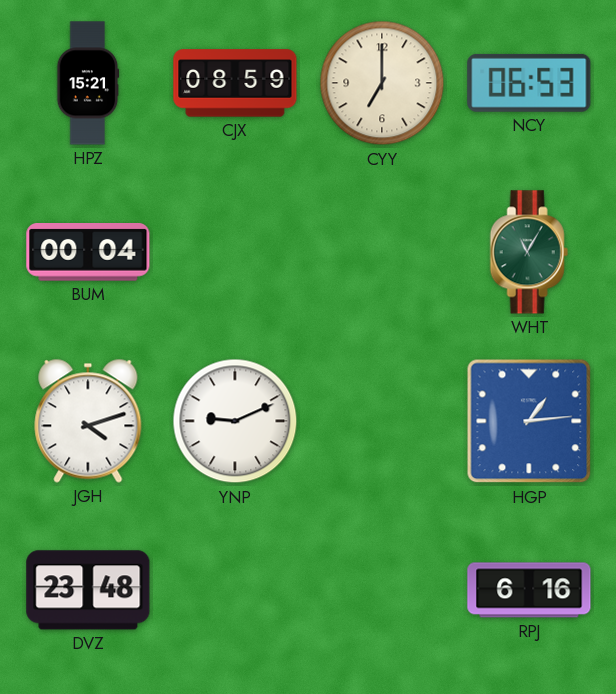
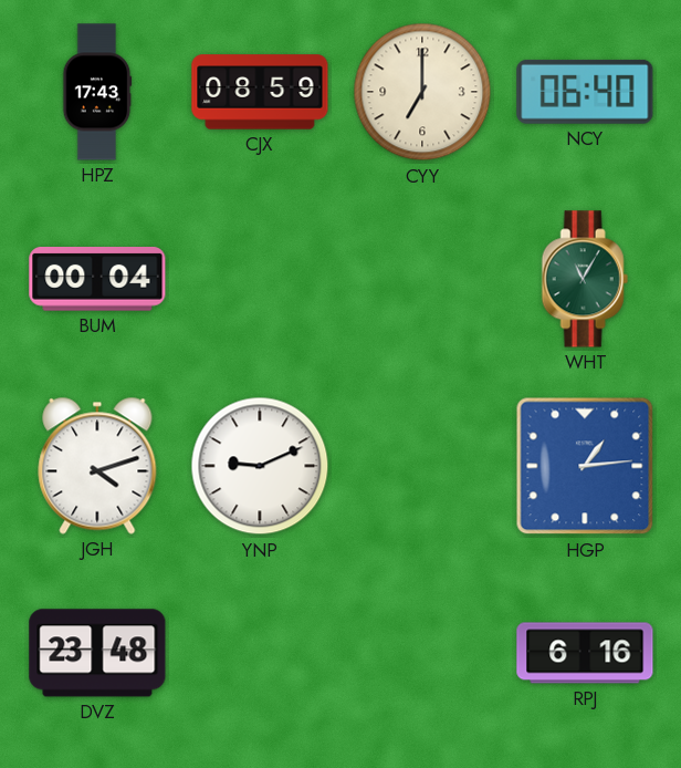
HPZ: 15:21 -> 17:43
NCY: 06:53 -> 06:40
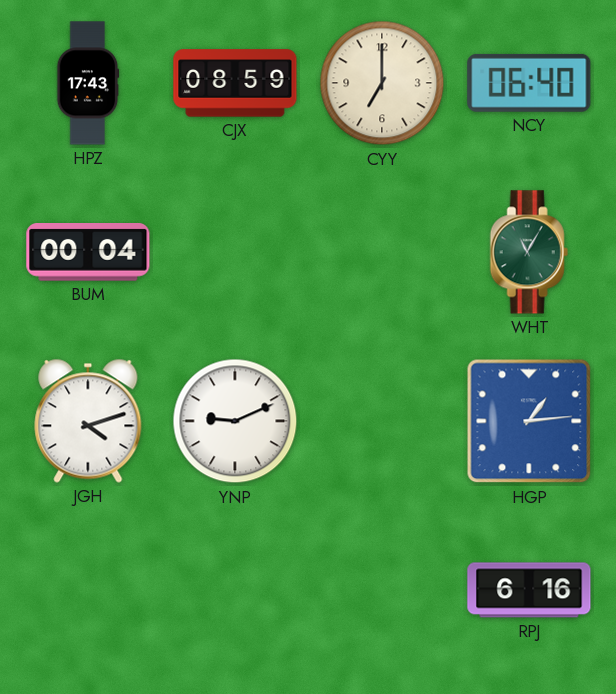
DVZ: 23:48 -> none
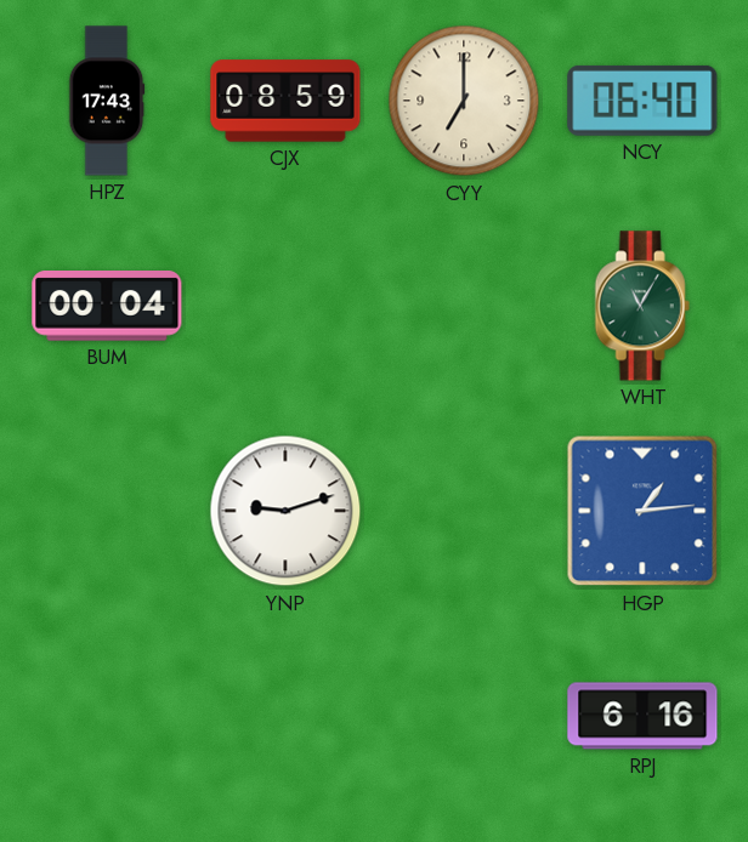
JGH: 4:12 -> none
YNP: 9:11 -> 9:12
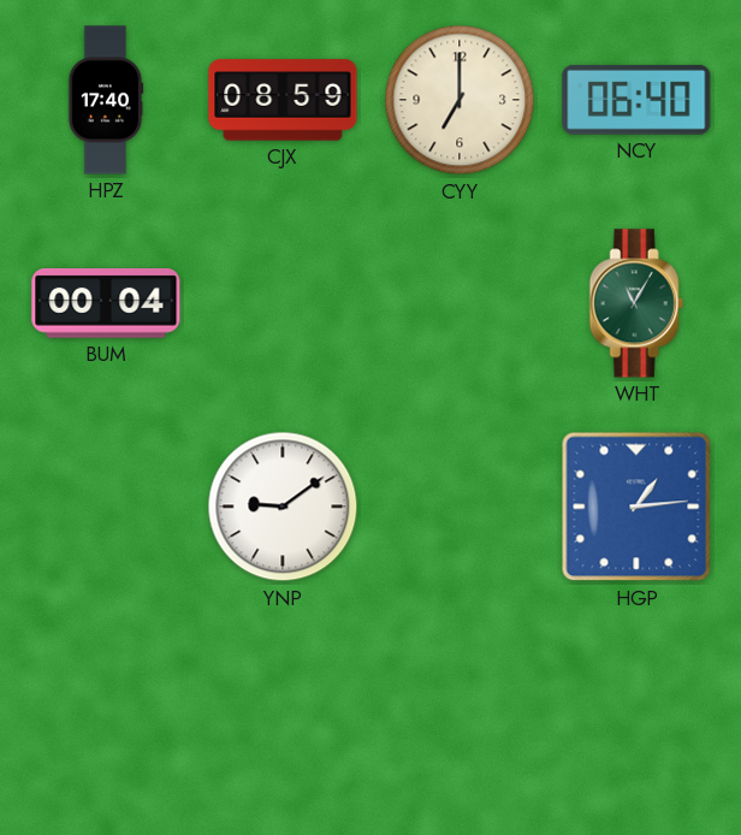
HPZ: 17:43 -> 17:40
YNP: 9:12 -> 9:09
RPJ: 6:16 -> none
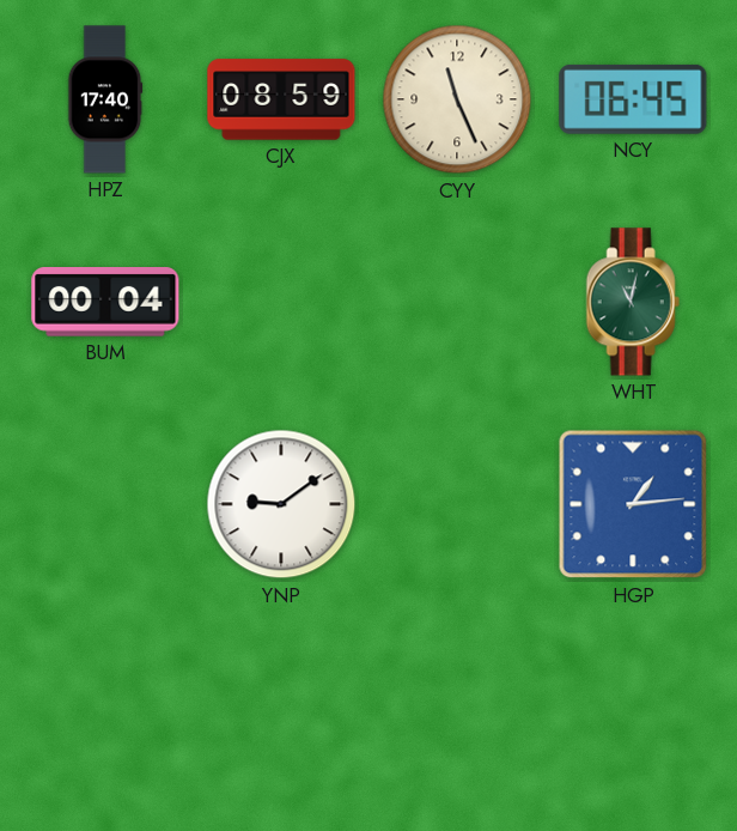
CYY: 7:00 -> 11:26
NCY: 06:40 -> 06:45
WHT: 11:05 -> 11:02
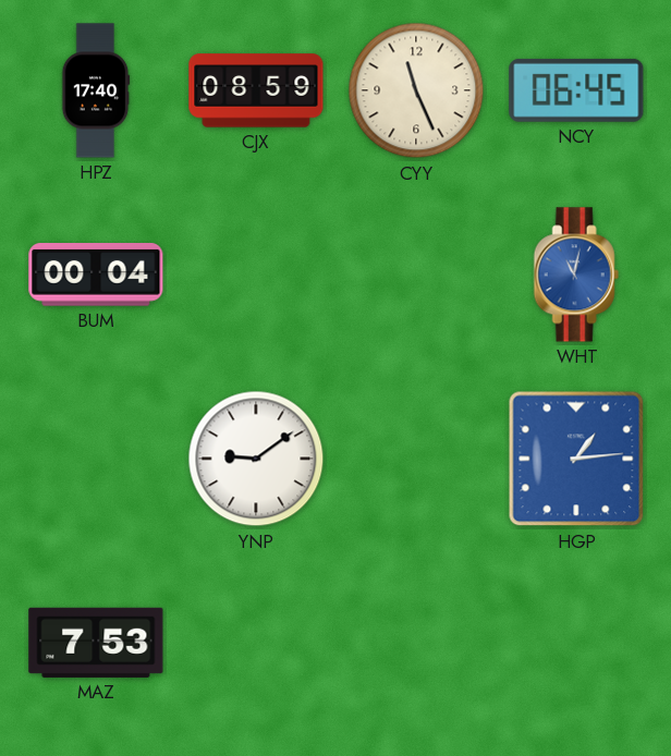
WHT dial: green -> blue
MAZ: none -> 7:53
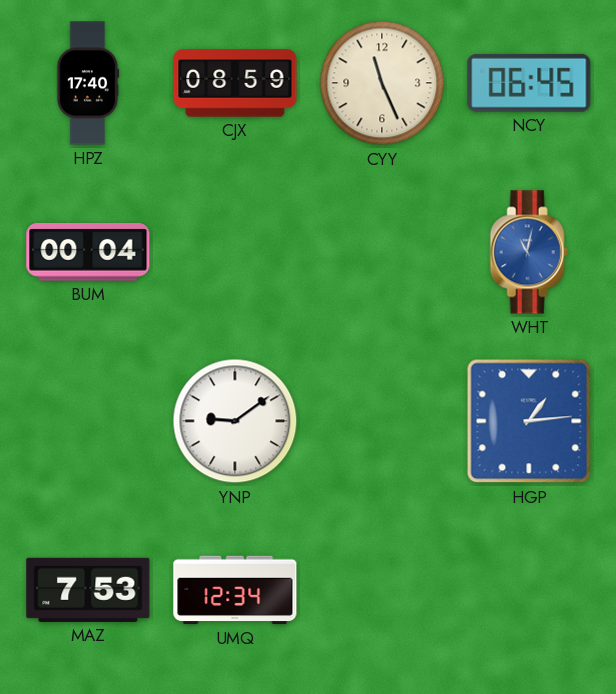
UMQ: none -> 12:34
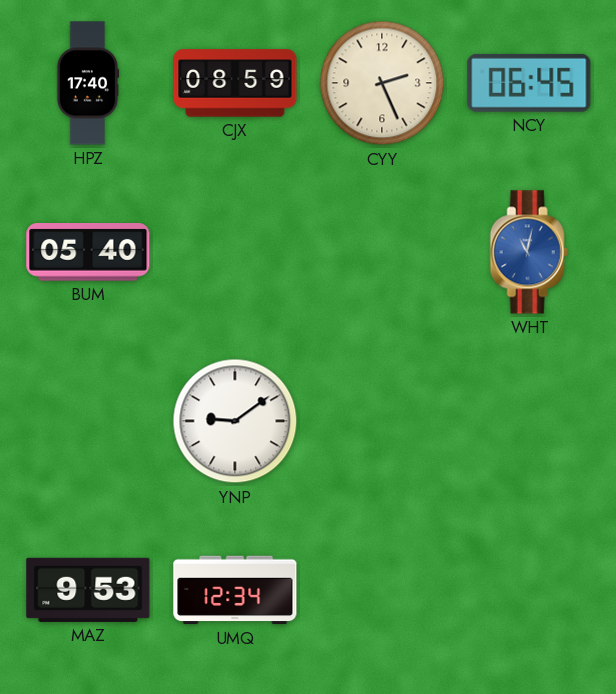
CYY: 11:26 -> 2:26
BUM: 00:04 -> 05:40
HGP: 1:14 -> none
MAZ: 7:53 -> 9:53
